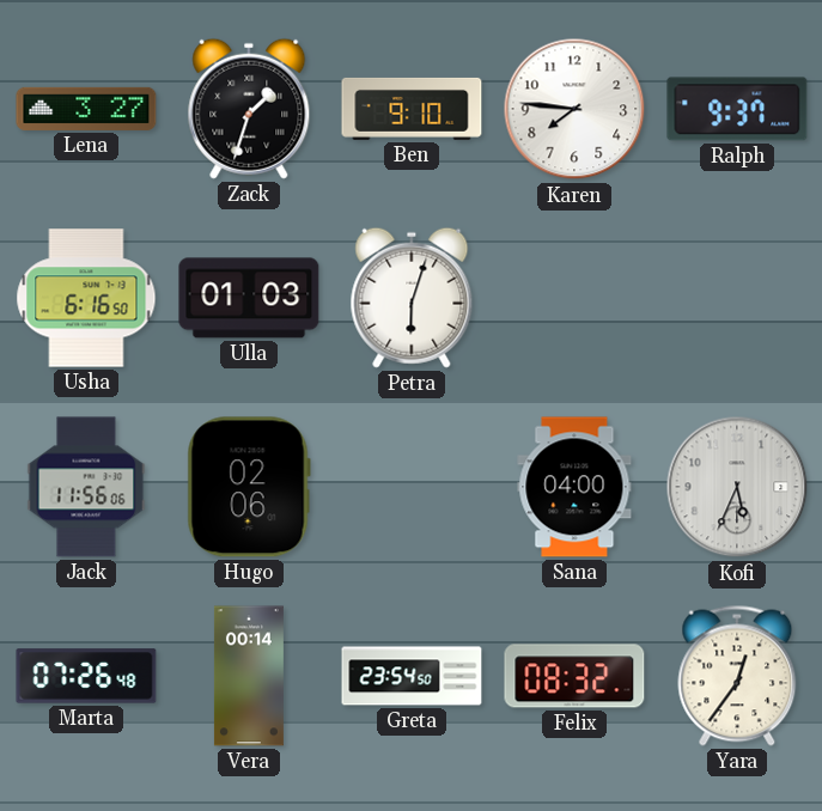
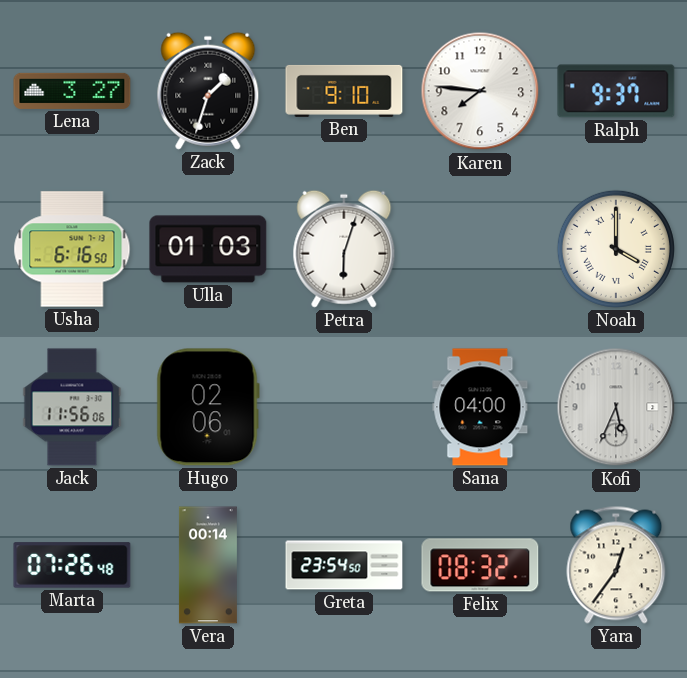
Noah: none -> 4:00
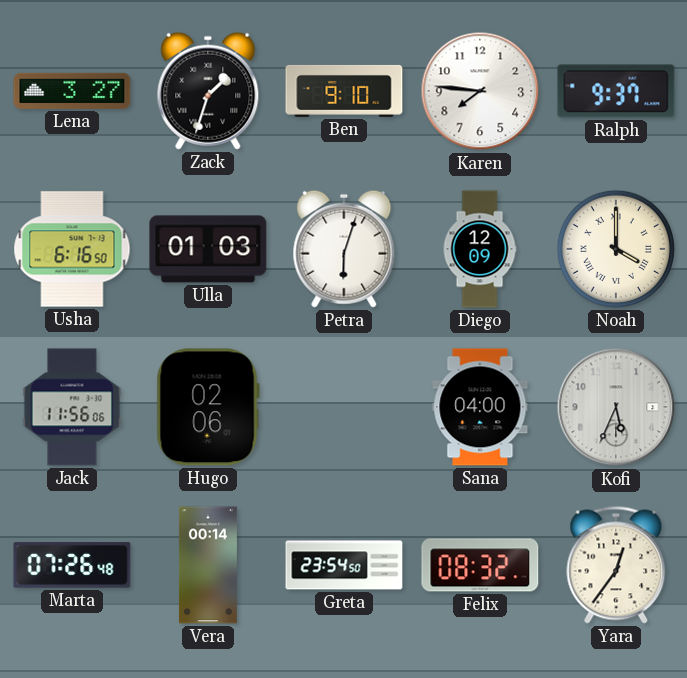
Diego: none -> 12:09
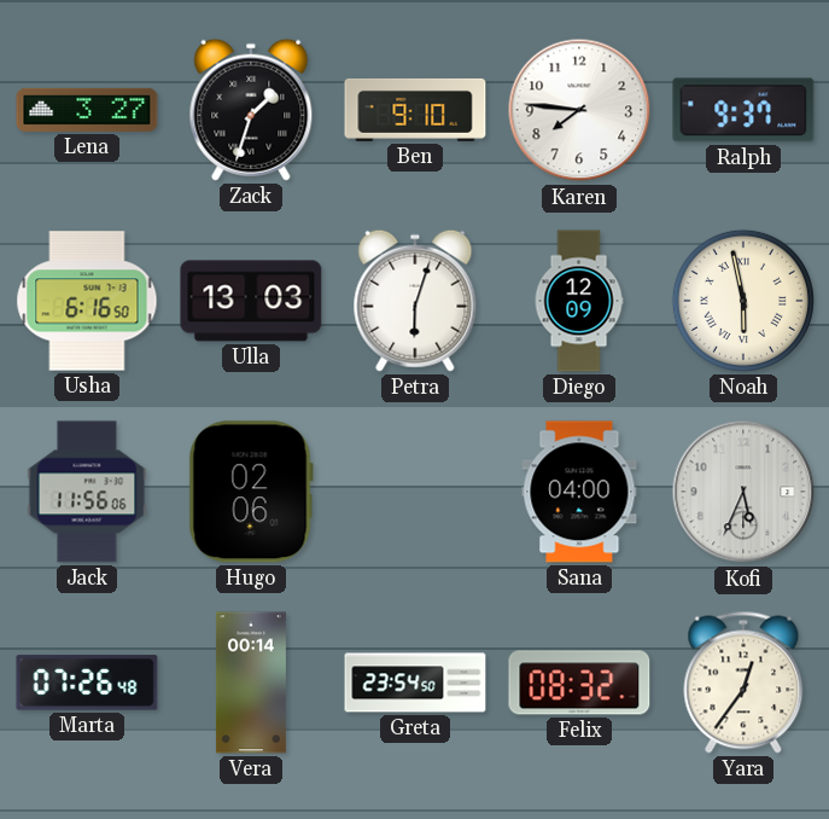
Ulla: 01:03 -> 13:03
Noah: 4:00 -> 5:58
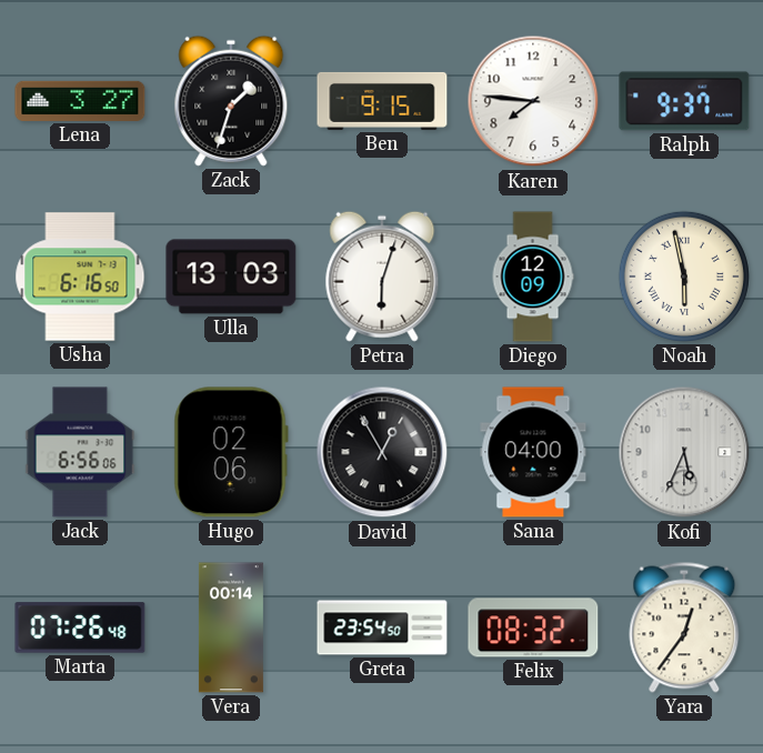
Ben: 9:10 -> 9:15
Jack: 11:56 -> 6:56
David: none -> 12:55
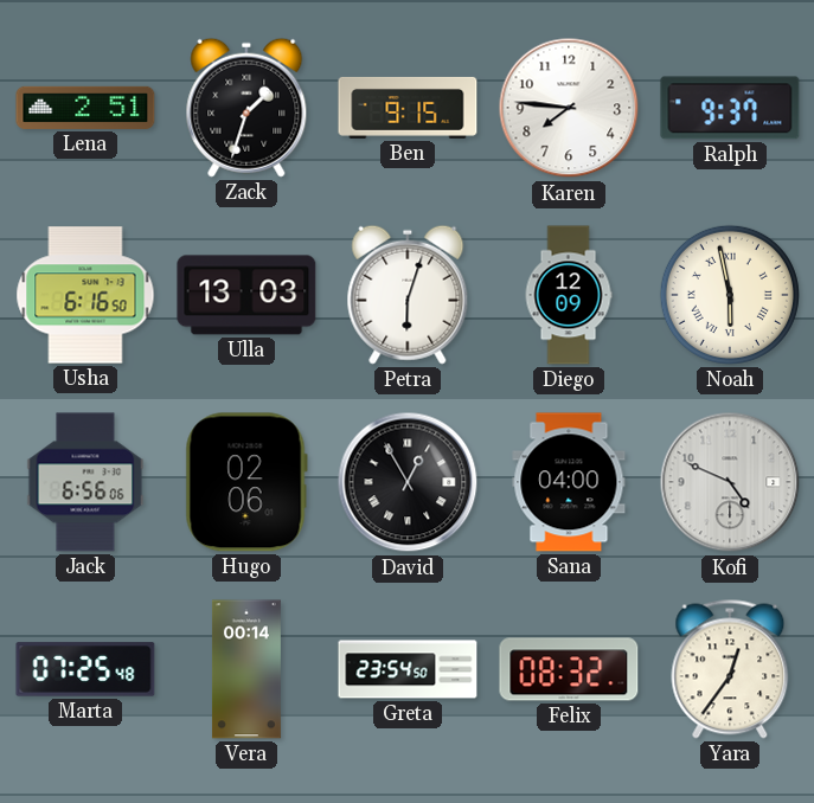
Lena: 3:27 -> 2:51
Kofi: 5:34 -> 4:49
Marta: 07:26 -> 07:25
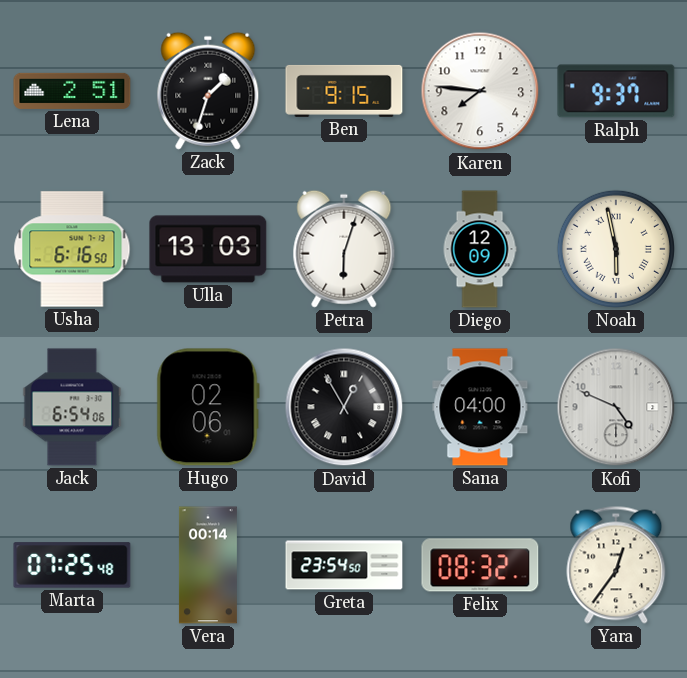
Jack: 6:56 -> 6:54
